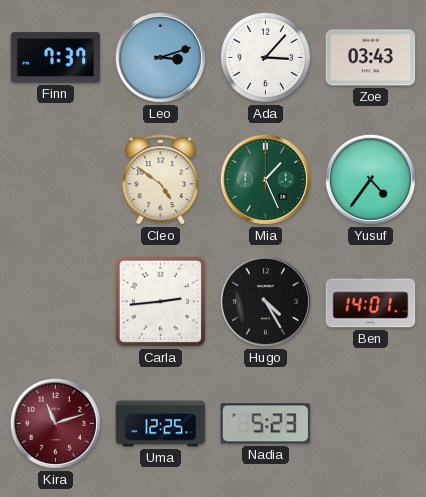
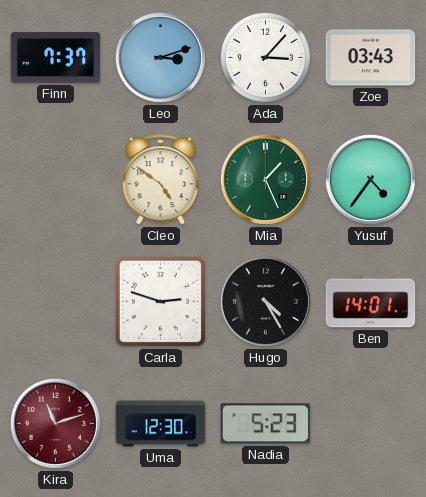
Carla: 2:44 -> 2:48
Uma: 12:25 -> 12:30
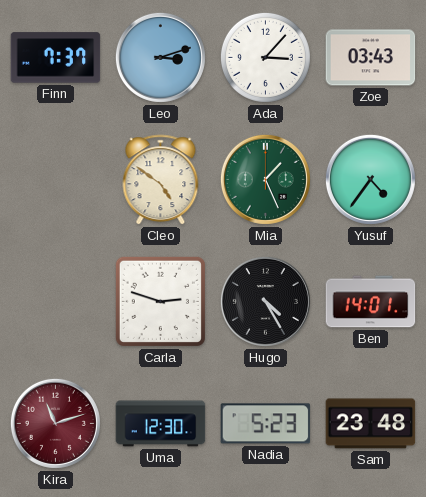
Sam: none -> 23:48
